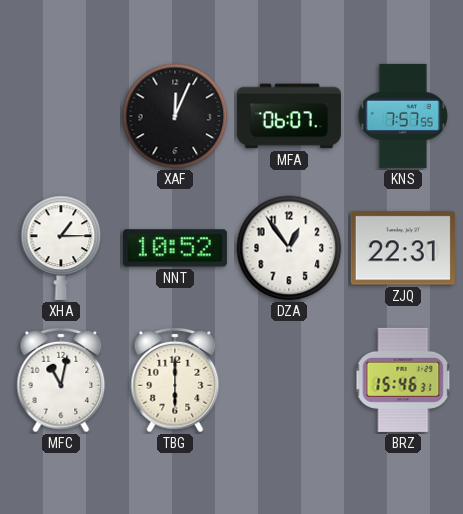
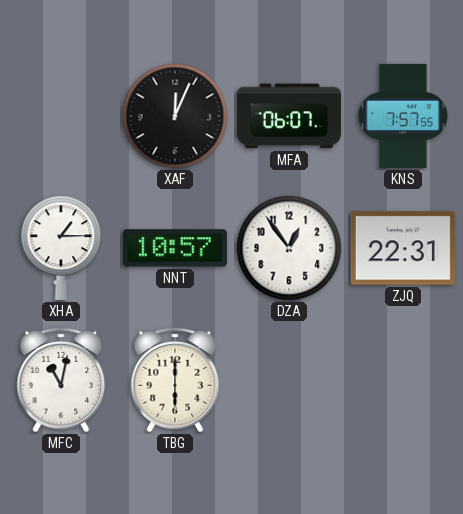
NNT: 10:52 -> 10:57
BRZ: 15:46 -> none
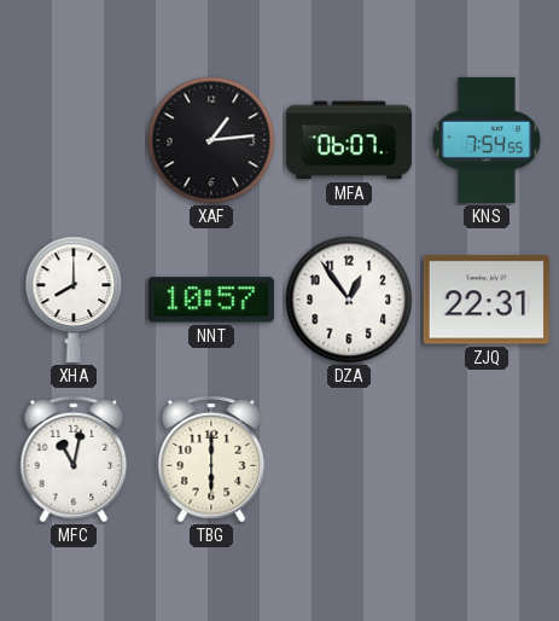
XAF: 12:04 -> 1:14
KNS: 7:57 -> 7:54
XHA: 1:15 -> 8:00
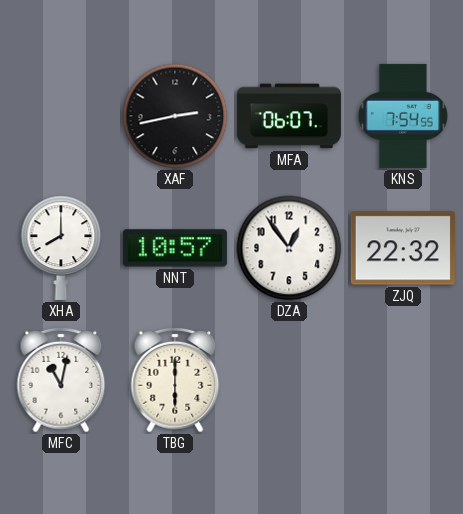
XAF: 1:14 -> 2:43
ZJQ: 22:31 -> 22:32
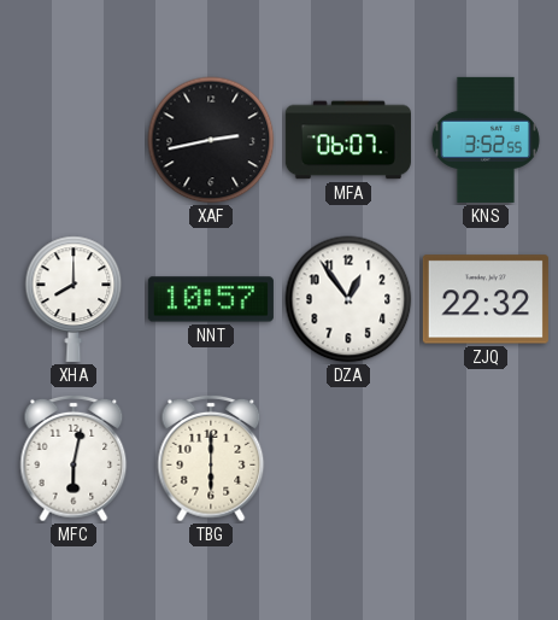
KNS: 7:54 -> 3:52
MFC: 11:02 -> 6:02
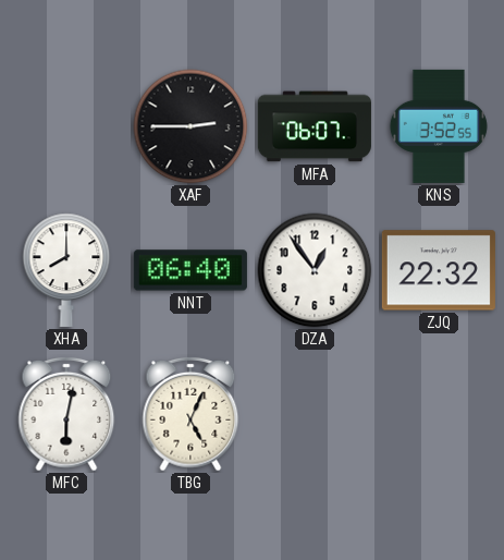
XAF: 2:43 -> 2:45
NNT: 10:57 -> 06:40
TBG: 6:00 -> 5:04
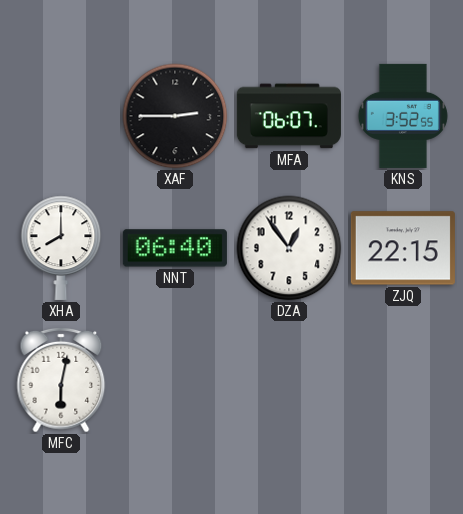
ZJQ: 22:32 -> 22:15
TBG: 5:04 -> none
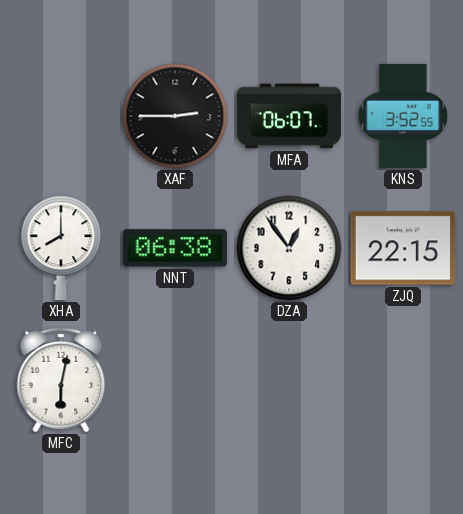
NNT: 06:40 -> 06:38
